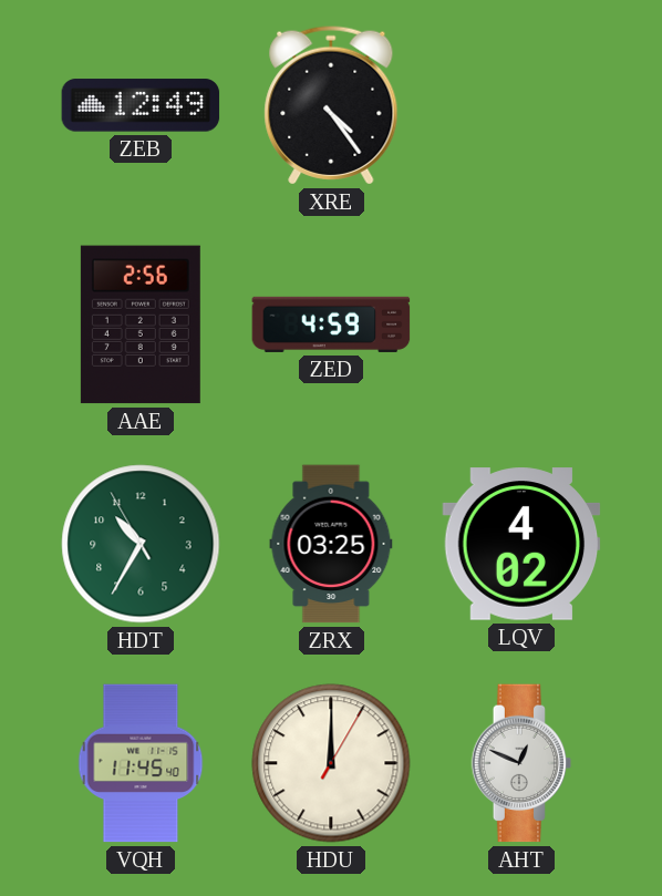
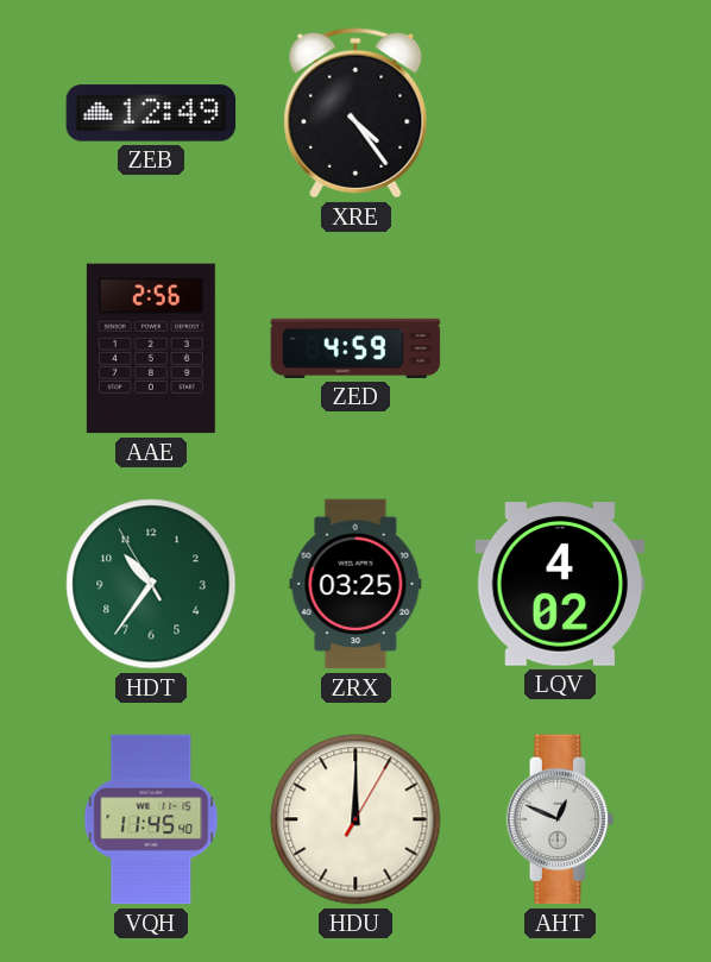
HDT: 10:34 -> 10:35
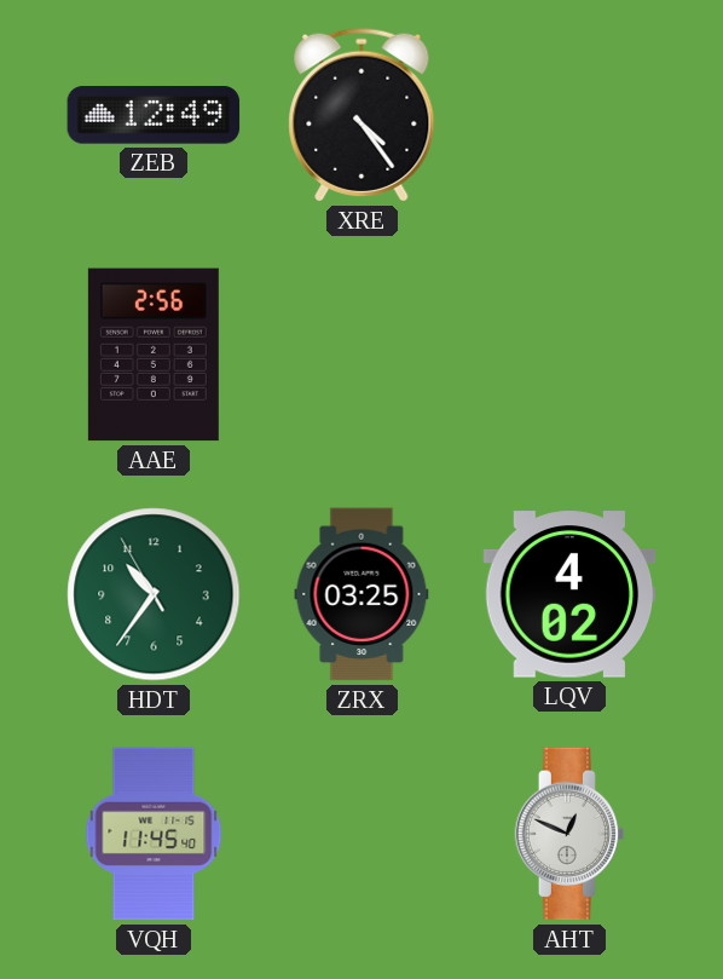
ZED: 4:59 -> none
HDU: 12:00 -> none
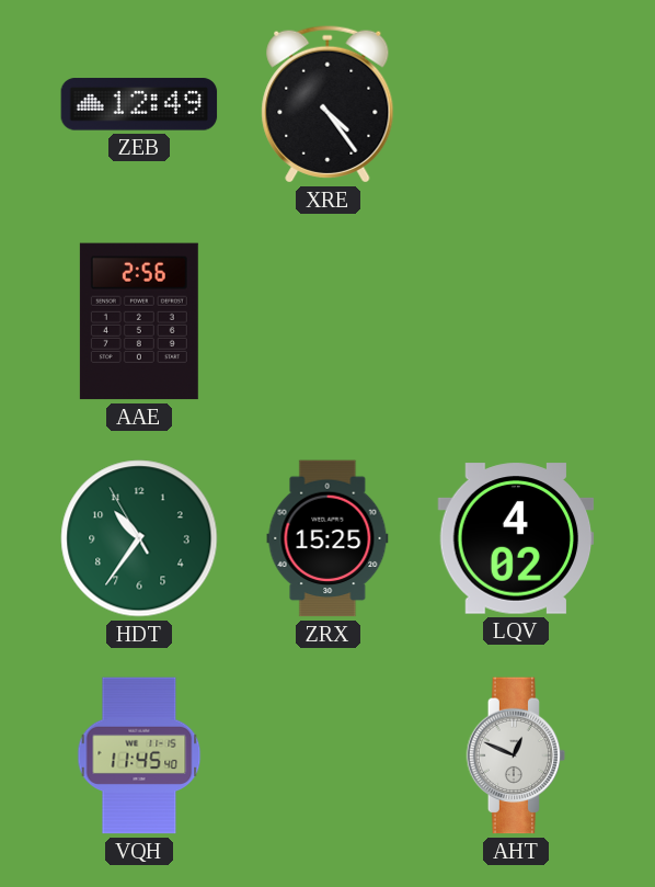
ZRX: 03:25 -> 15:25
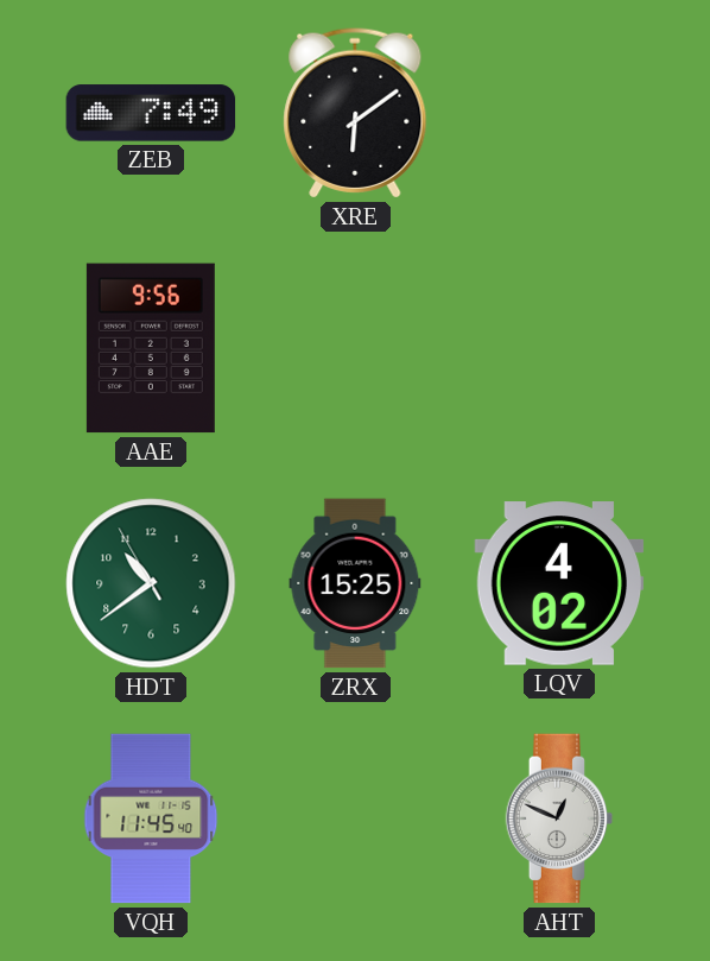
ZEB: 12:49 -> 7:49
XRE: 4:24 -> 6:09
AAE: 2:56 -> 9:56
HDT: 10:35 -> 10:38
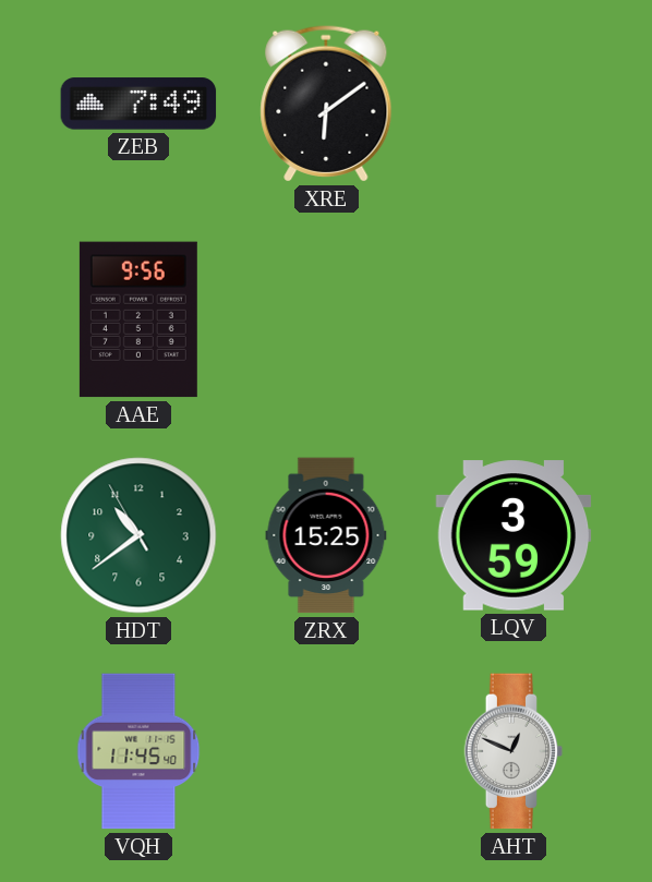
LQV: 4:02 -> 3:59
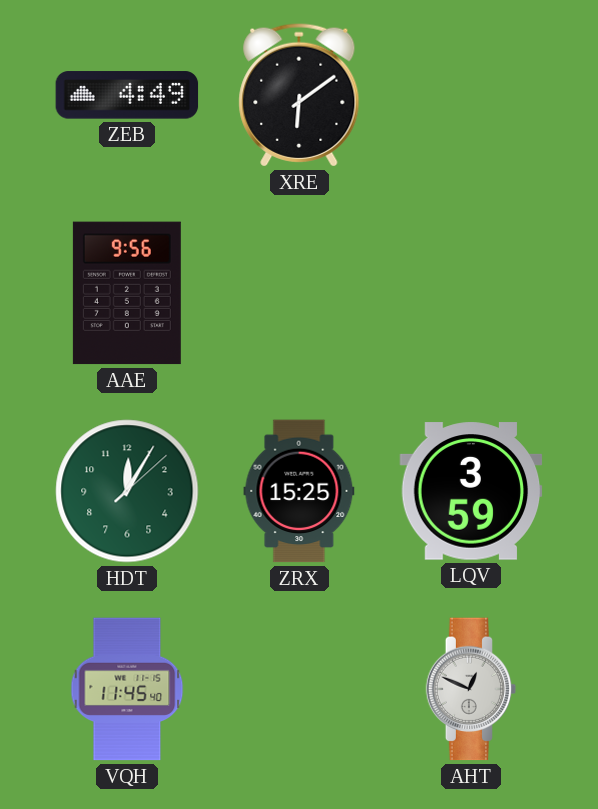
ZEB: 7:49 -> 4:49
HDT: 10:38 -> 12:05
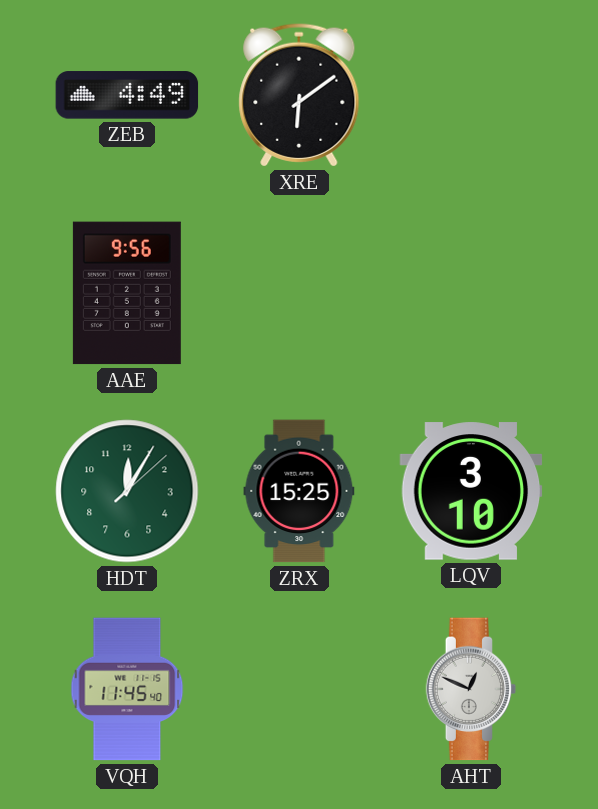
LQV: 3:59 -> 3:10
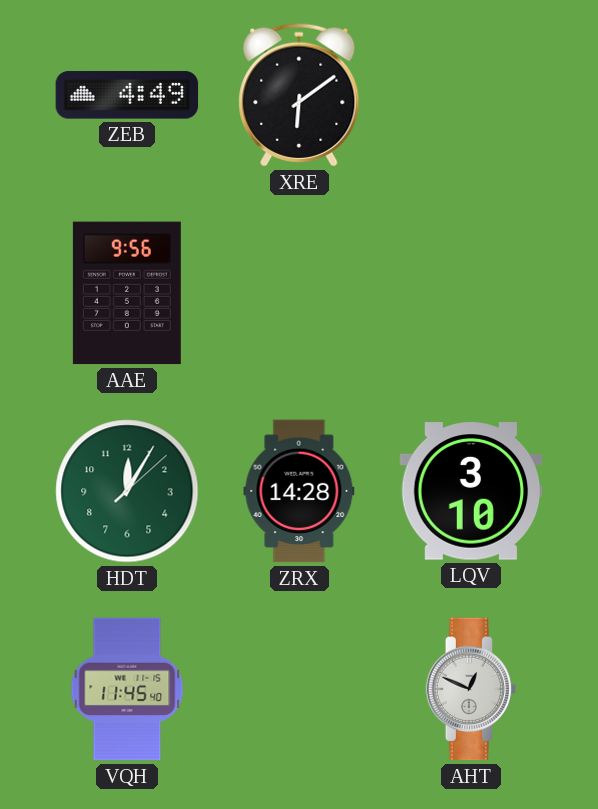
ZRX: 15:25 -> 14:28
